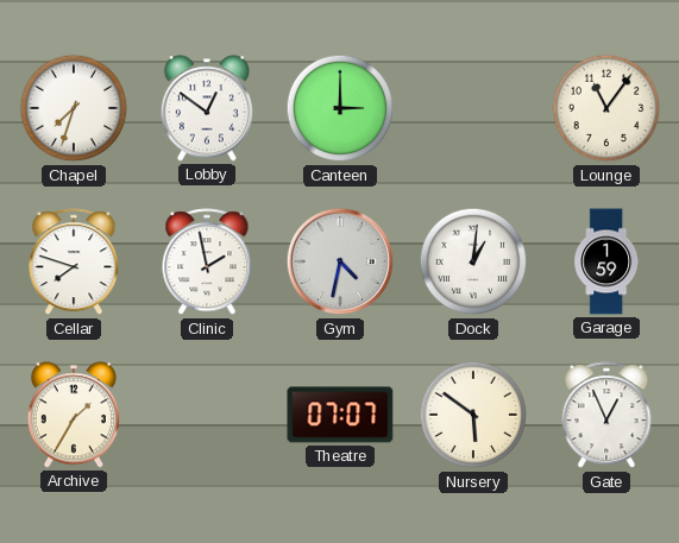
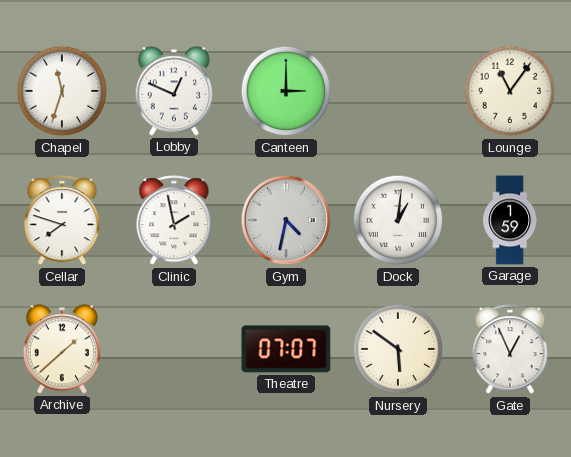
Chapel: 7:33 -> 11:33
Lobby: 12:51 -> 12:49
Archive: 1:35 -> 1:38
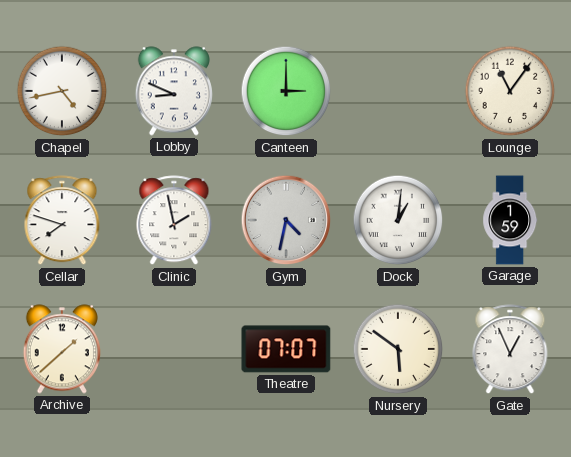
Chapel: 11:33 -> 4:43
Lobby: 12:49 -> 8:49
